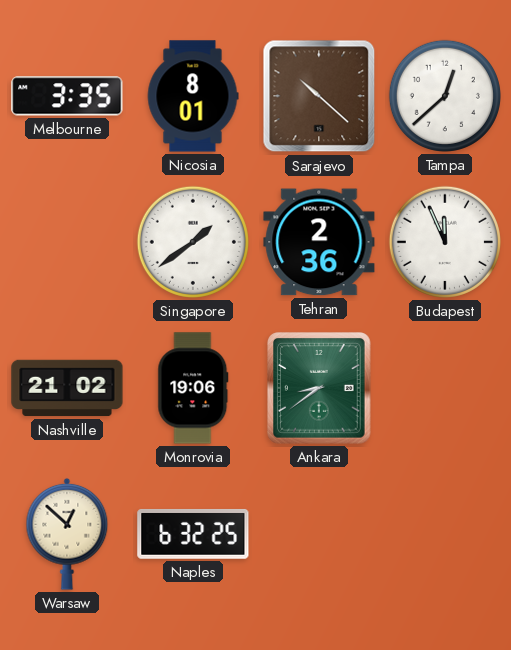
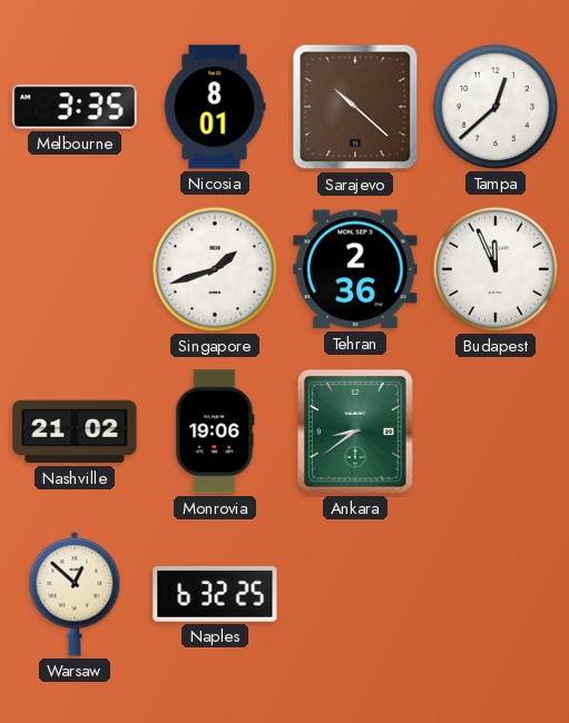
Singapore: 1:39 -> 1:42
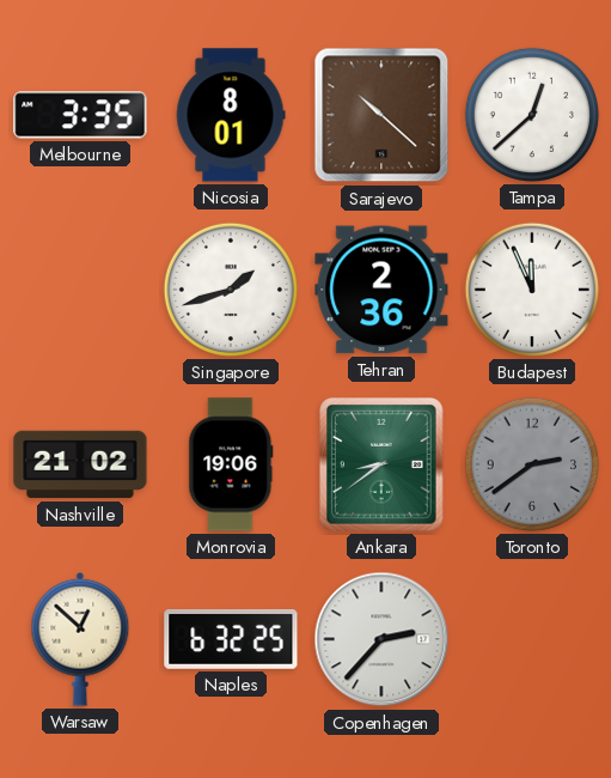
Toronto: none -> 2:39
Copenhagen: none -> 2:37
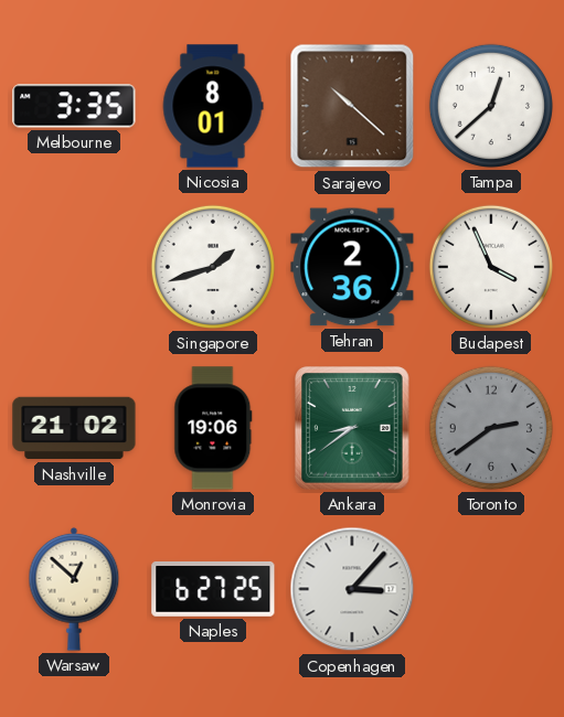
Budapest: 11:56 -> 3:56
Naples: 6:32 -> 6:27
Copenhagen: 2:37 -> 3:07
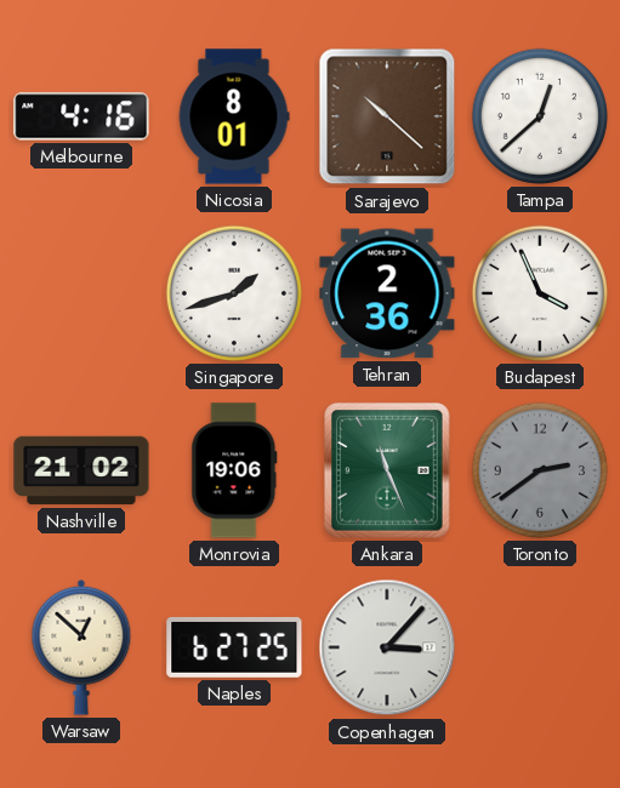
Melbourne: 3:35 -> 4:16
Ankara: 8:39 -> 11:26
